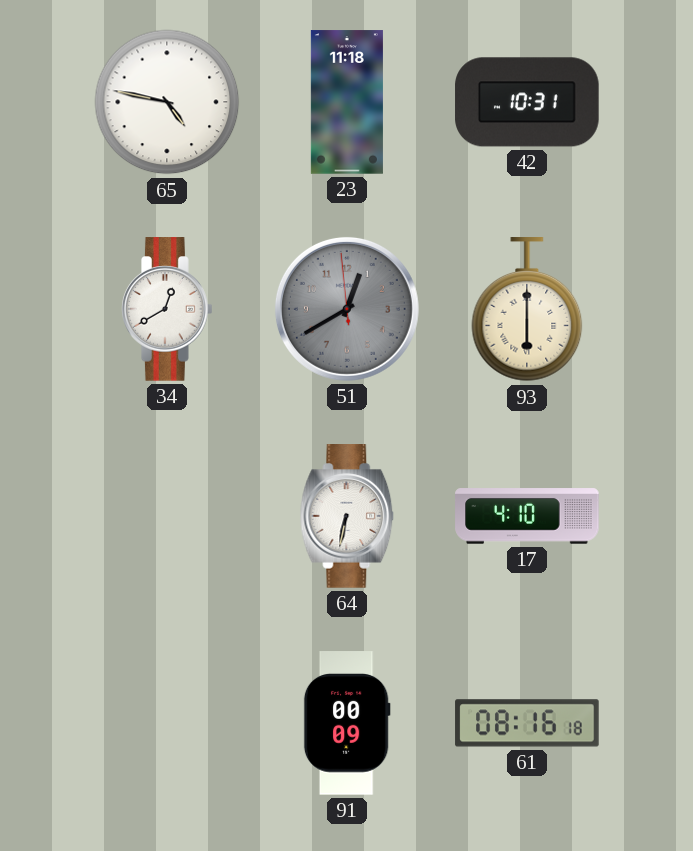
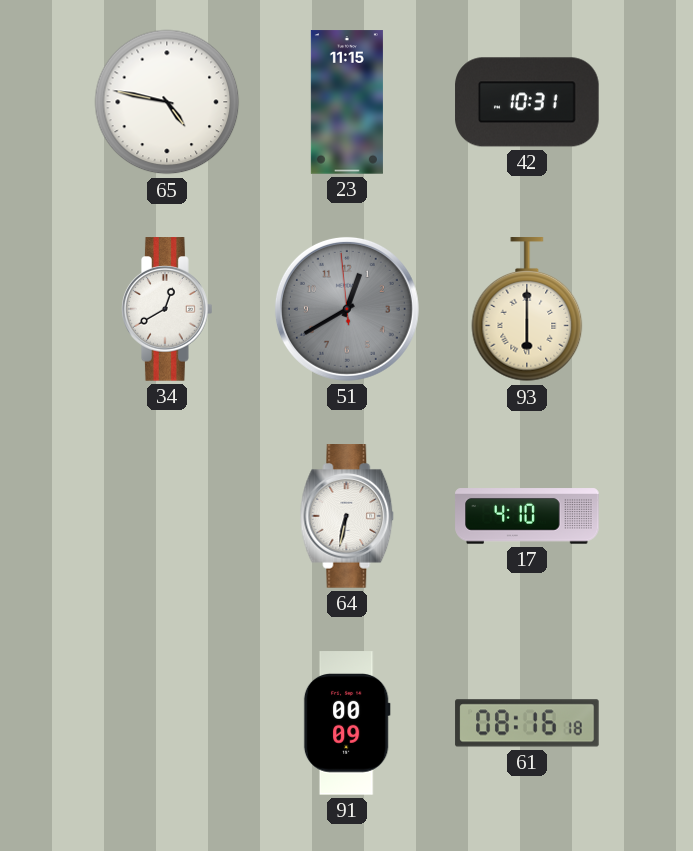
23: 11:18 -> 11:15
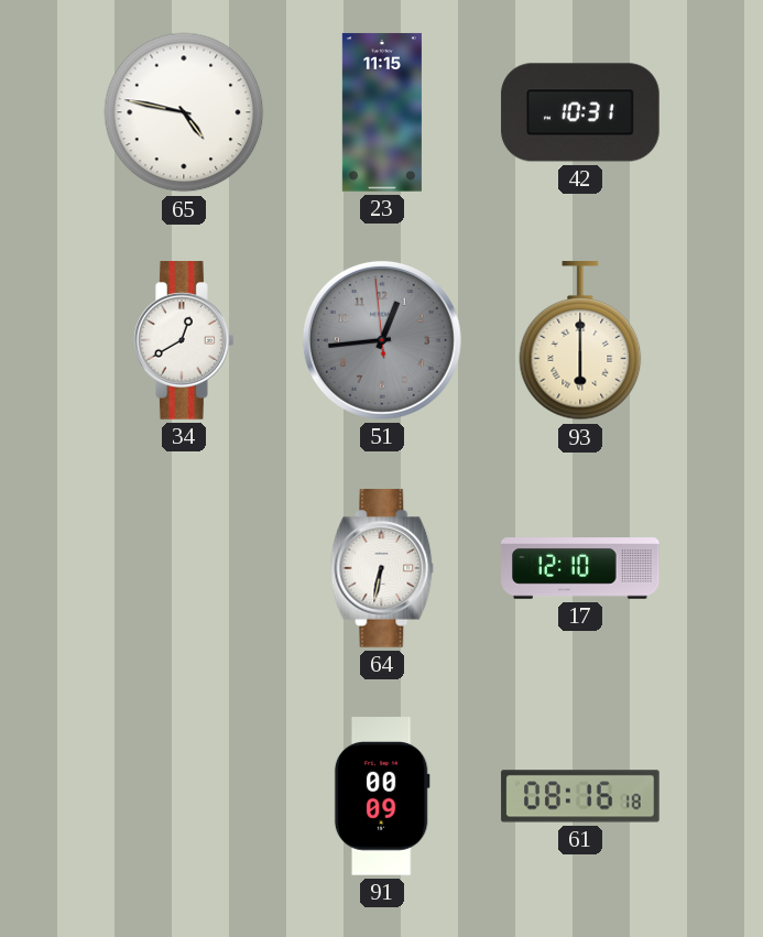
51: 12:39 -> 12:43
17: 4:10 -> 12:10
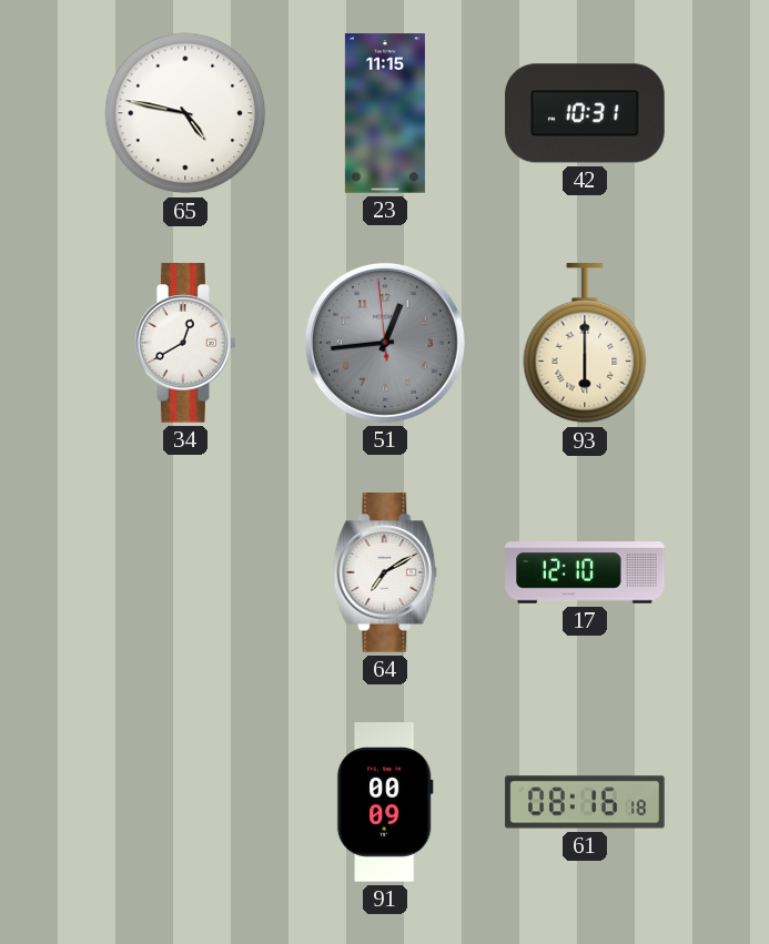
64: 6:32 -> 7:10
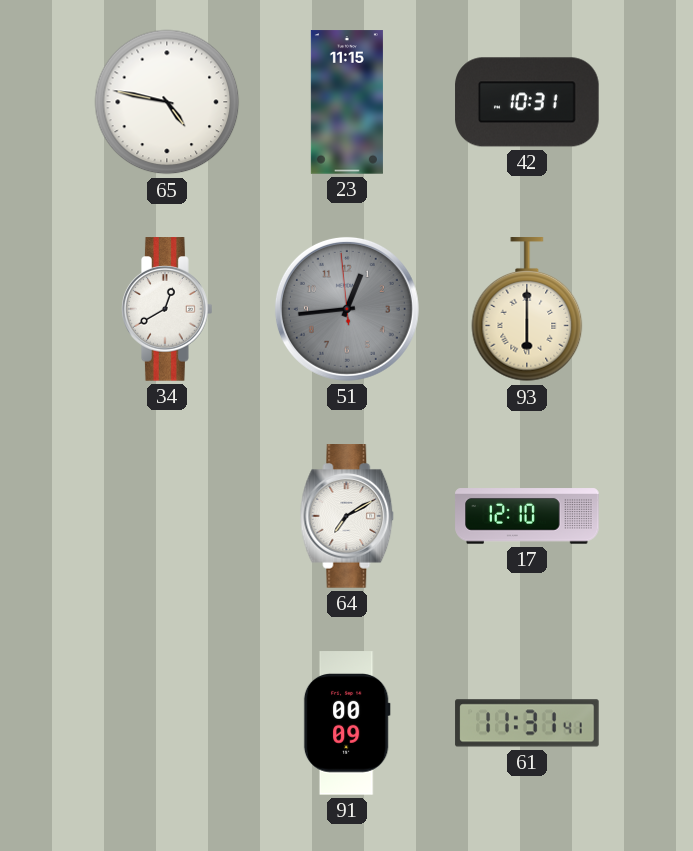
61: 08:16 -> 11:31
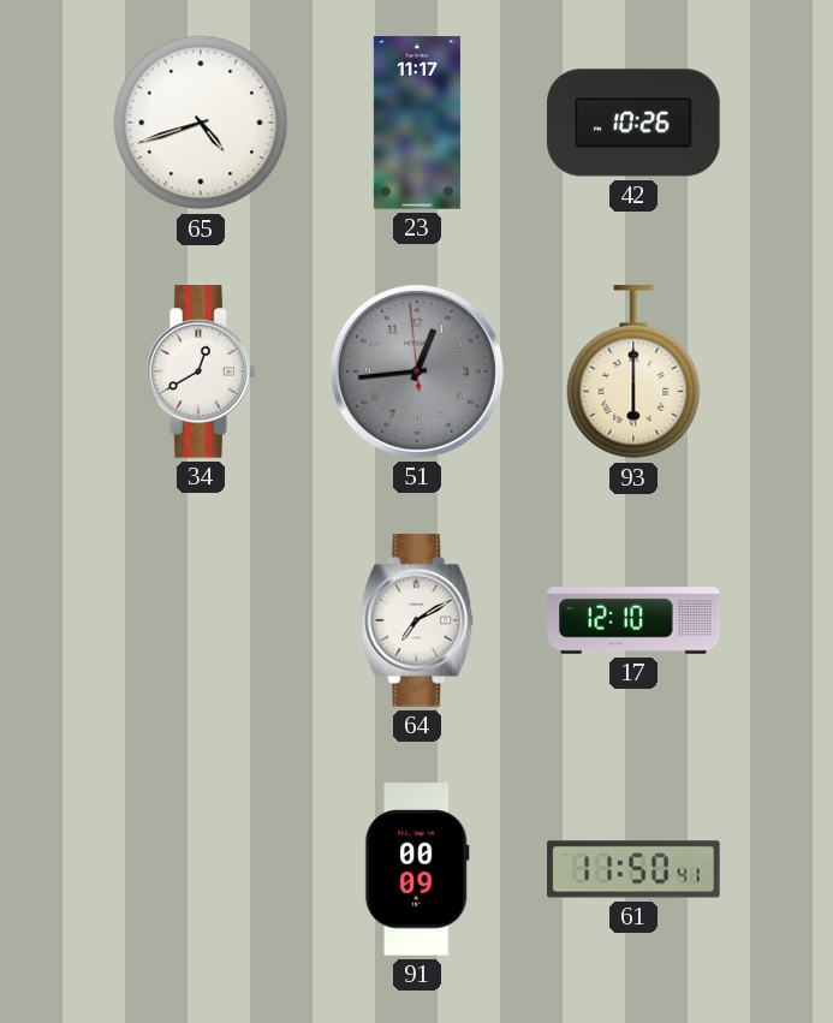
65: 4:47 -> 4:42
23: 11:15 -> 11:17
42: 10:31 -> 10:26
61: 11:31 -> 11:50
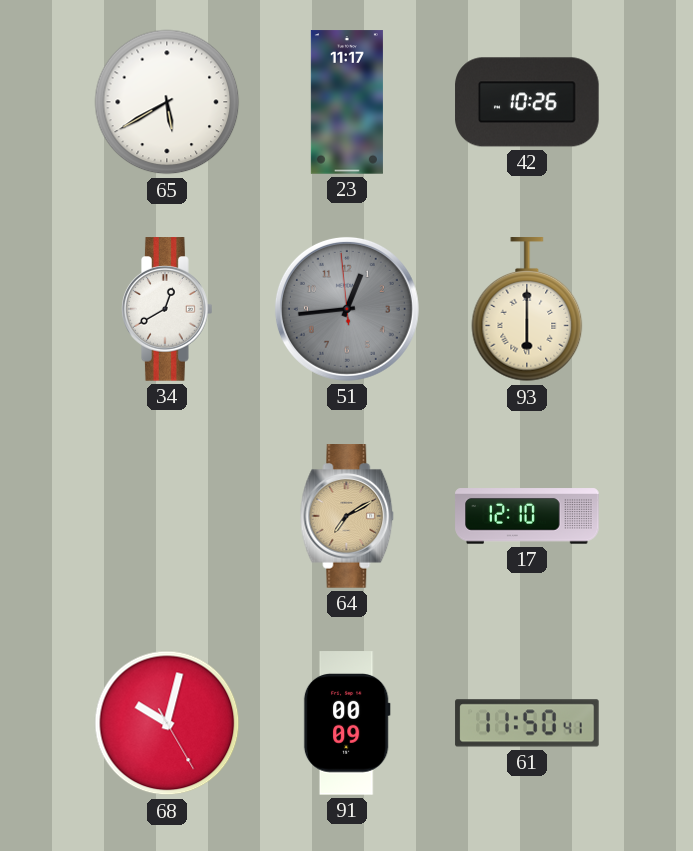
65: 4:42 -> 5:40
64 dial: white -> champagne
68: none -> 10:02
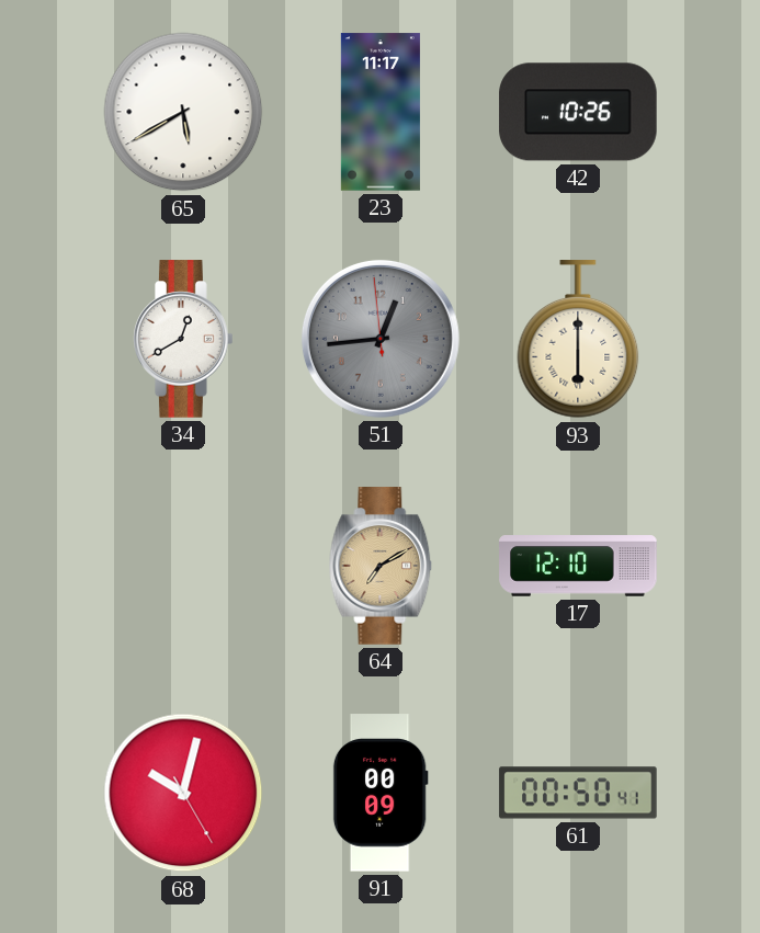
61: 11:50 -> 00:50
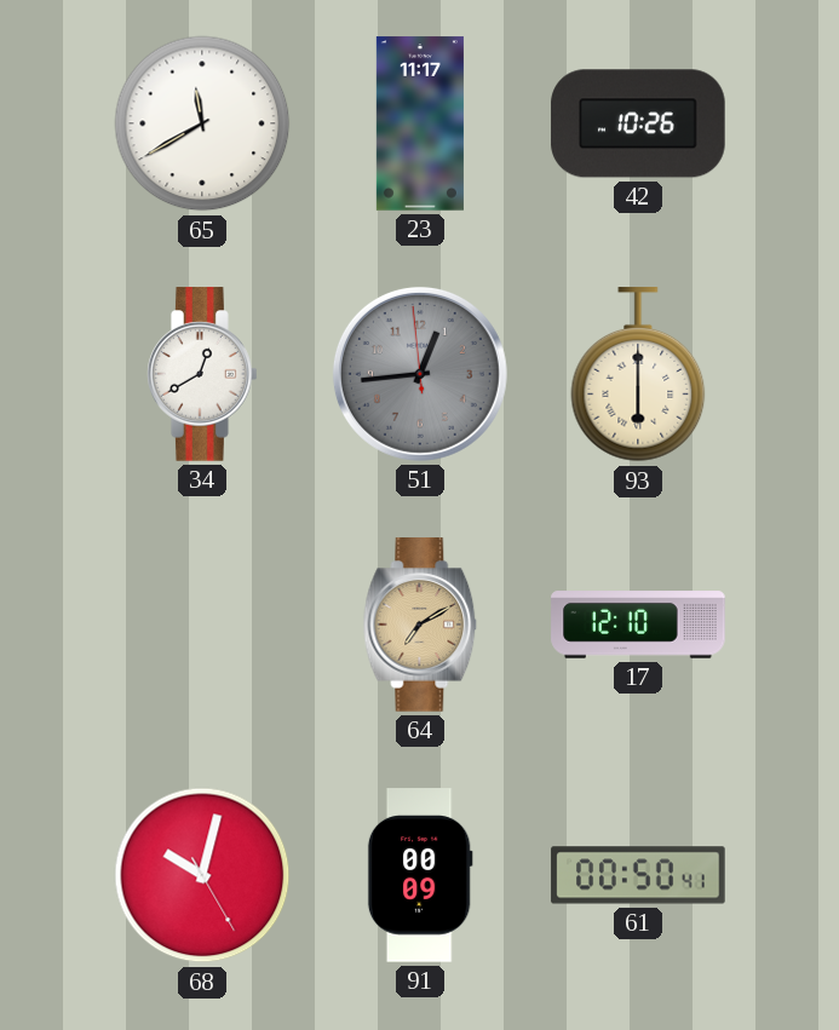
65: 5:40 -> 11:40
